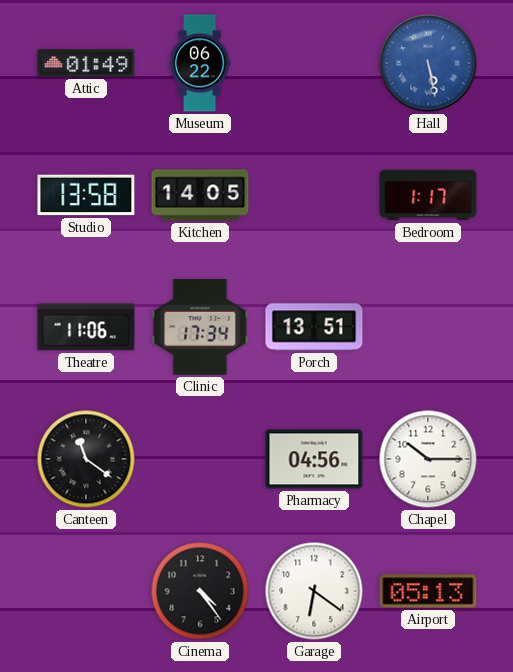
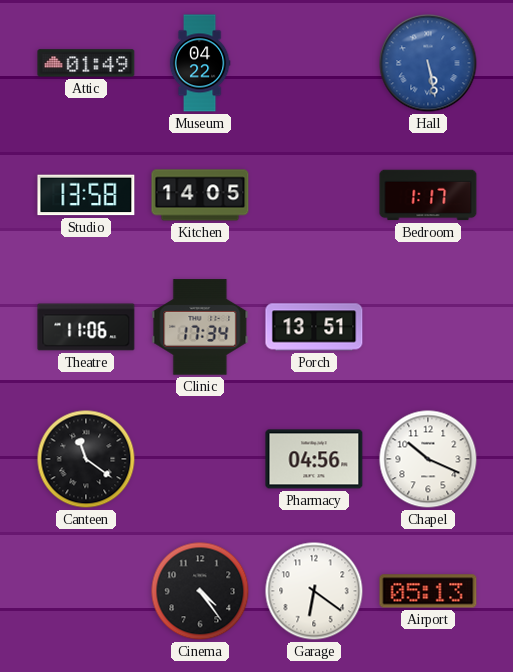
Museum: 06:22 -> 04:22
Chapel: 10:15 -> 10:19
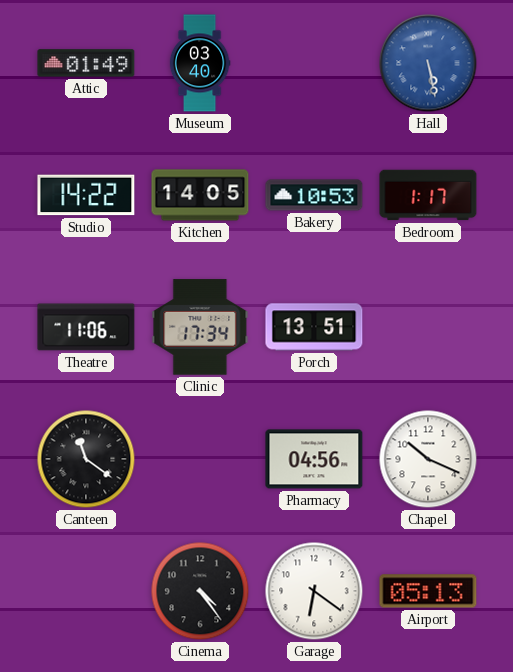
Museum: 04:22 -> 03:40
Studio: 13:58 -> 14:22
Bakery: none -> 10:53
